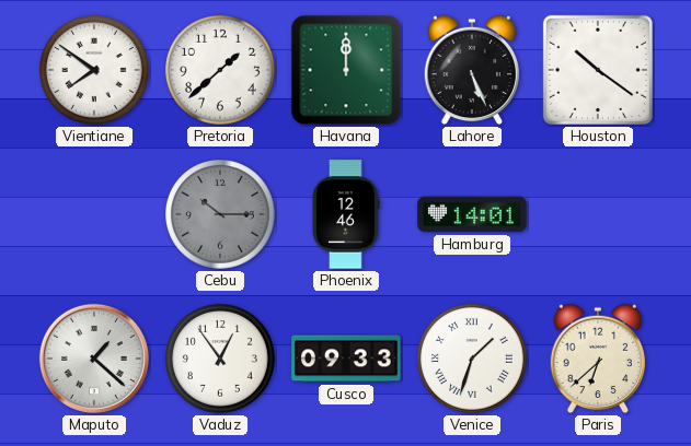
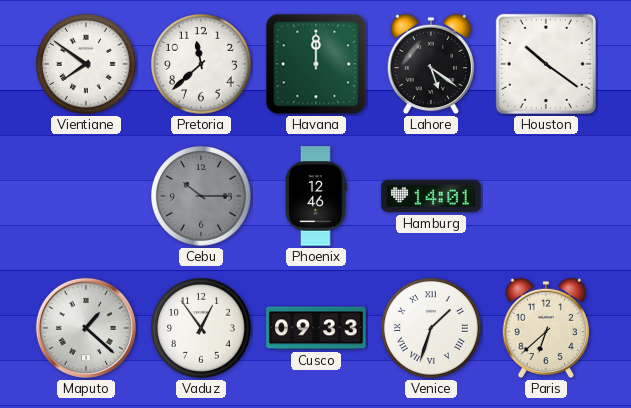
Pretoria: 1:38 -> 11:38
Lahore: 5:26 -> 5:21
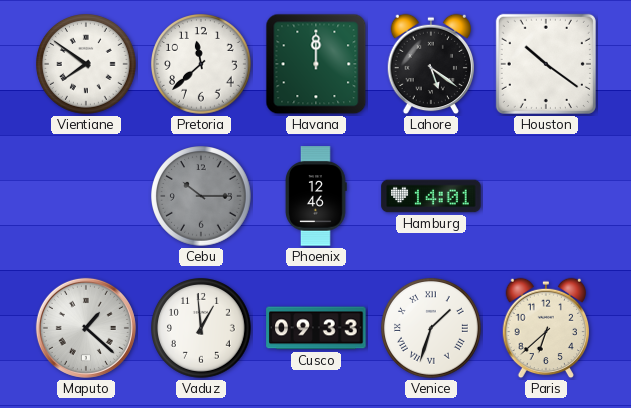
Vaduz: 12:54 -> 12:59
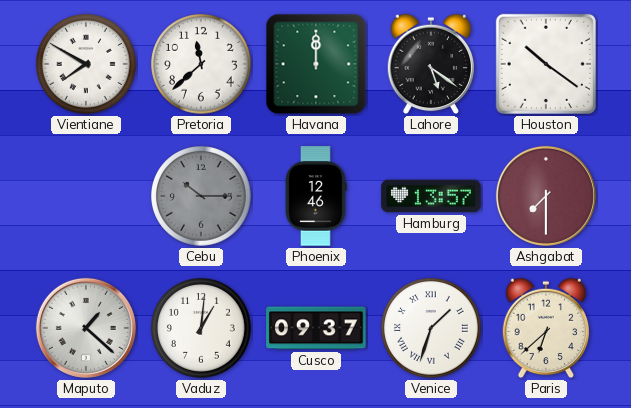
Vientiane: 7:51 -> 7:50
Hamburg: 14:01 -> 13:57
Ashgabat: none -> 7:30
Vaduz: 12:59 -> 1:01
Cusco: 09:33 -> 09:37
